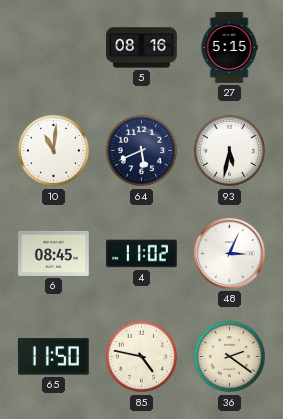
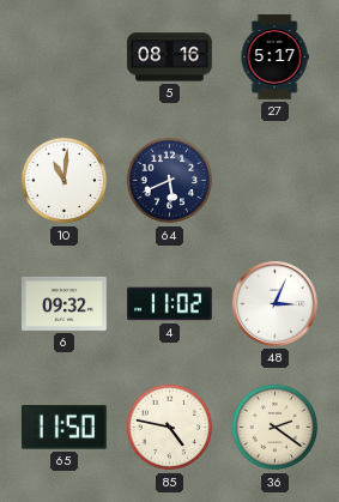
27: 5:15 -> 5:17
93: 5:32 -> none
6: 08:45 -> 09:32
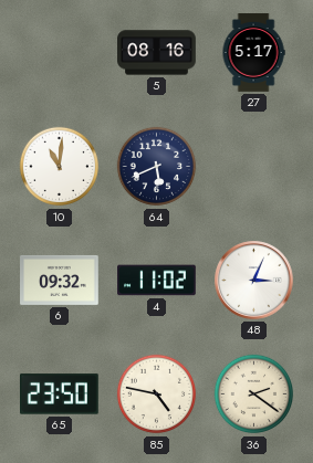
65: 11:50 -> 23:50
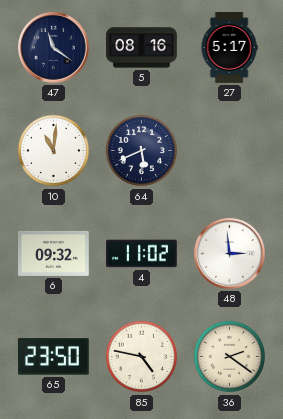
47: none -> 11:21
48: 3:04 -> 2:59
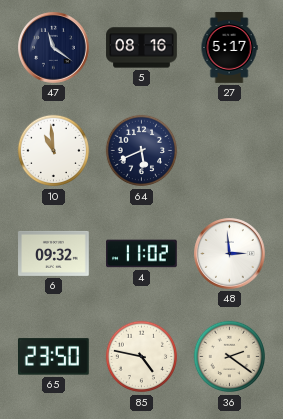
10: 11:01 -> 10:59
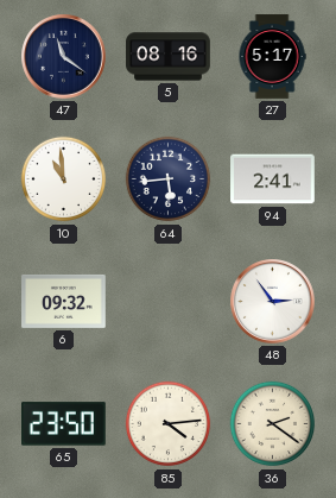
64: 5:41 -> 5:44
94: none -> 2:41
4: 11:02 -> none
48: 2:59 -> 2:54
85: 4:47 -> 4:14
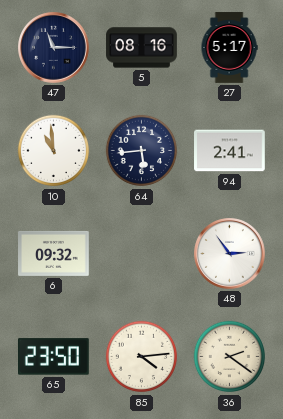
47: 11:21 -> 11:15
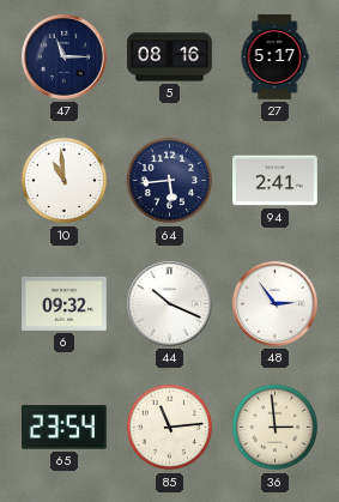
44: none -> 10:19
65: 23:50 -> 23:54
85: 4:14 -> 11:14
36: 2:21 -> 2:59
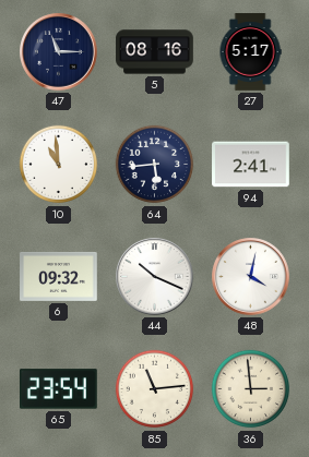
48: 2:54 -> 4:02
